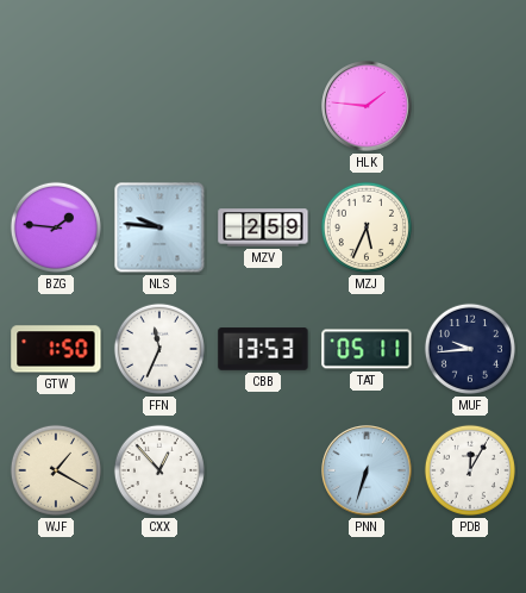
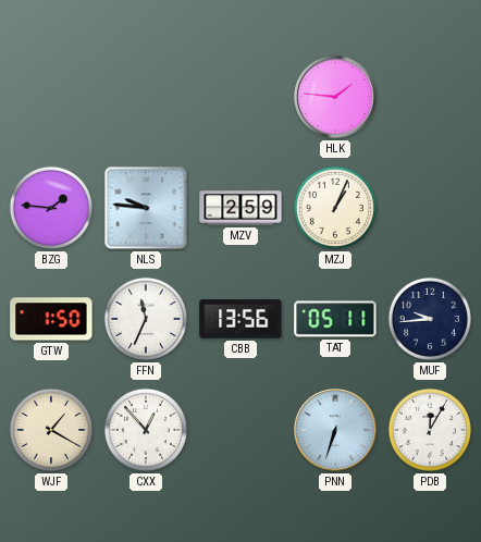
MZJ: 5:34 -> 1:04
CBB: 13:53 -> 13:56
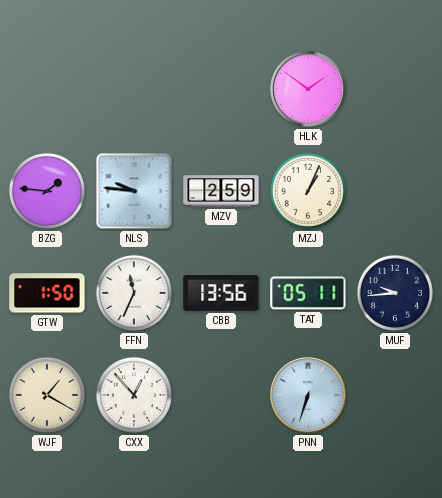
HLK: 1:46 -> 1:51
PDB: 12:05 -> none
